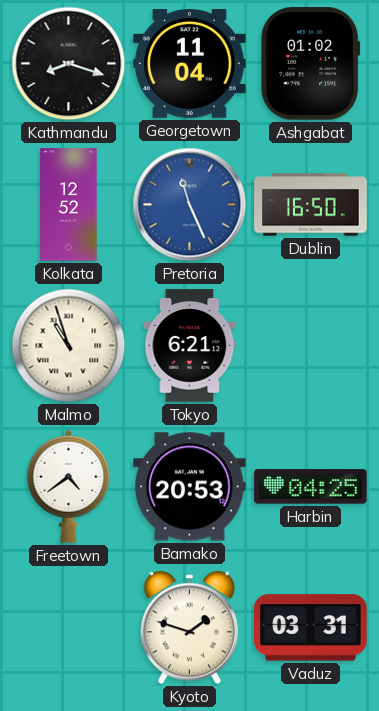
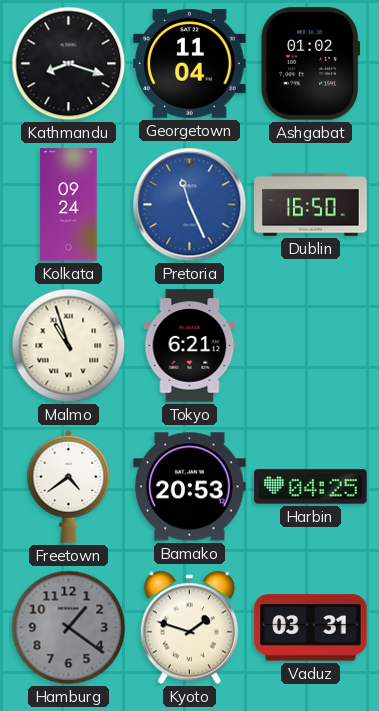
Kolkata: 12:52 -> 09:24
Hamburg: none -> 1:21
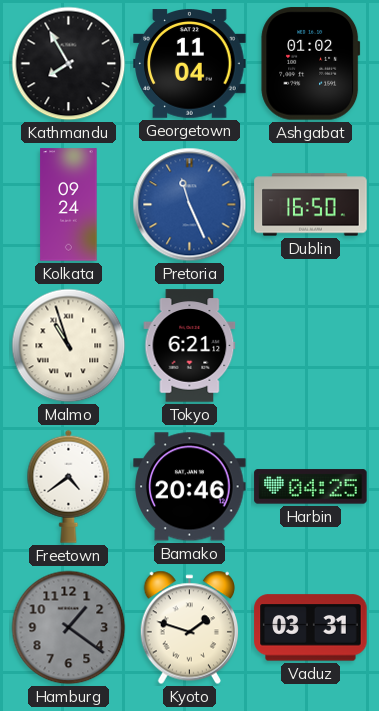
Kathmandu: 8:18 -> 7:55
Bamako: 20:53 -> 20:46
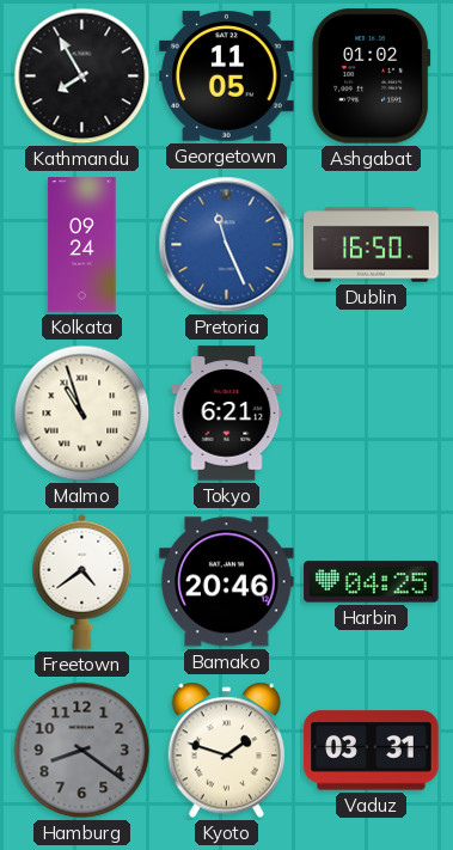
Georgetown: 11:04 -> 11:05
Hamburg: 1:21 -> 8:21
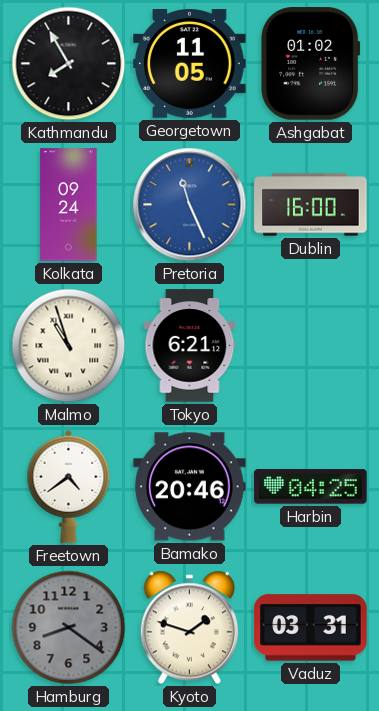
Dublin: 16:50 -> 16:00
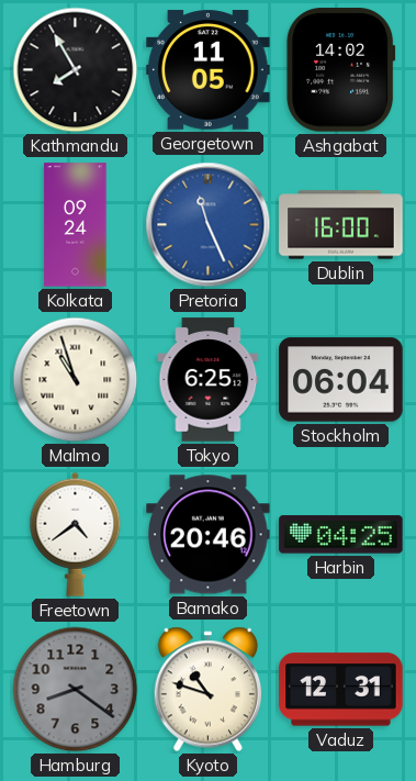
Ashgabat: 01:02 -> 14:02
Tokyo: 6:21 -> 6:25
Stockholm: none -> 06:04
Kyoto: 1:48 -> 10:48
Vaduz: 03:31 -> 12:31
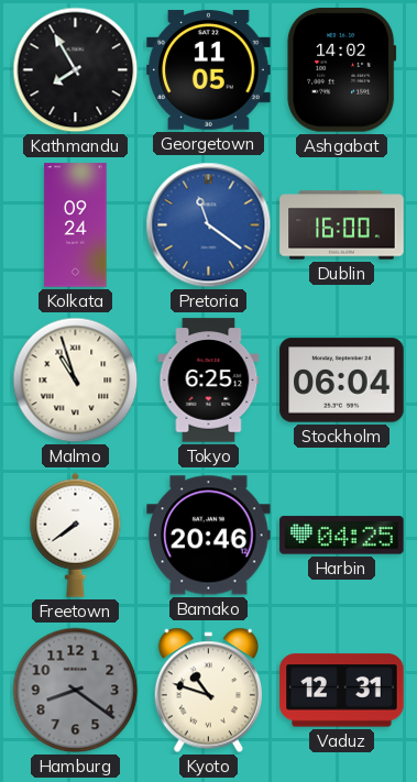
Pretoria: 11:26 -> 11:21
Freetown: 4:39 -> 7:39
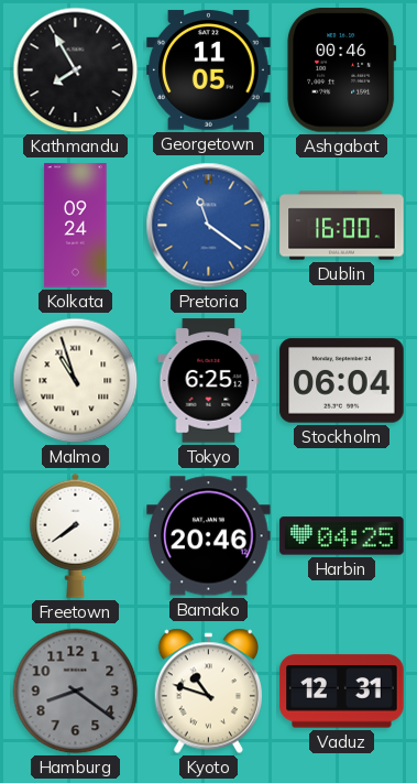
Ashgabat: 14:02 -> 00:46
